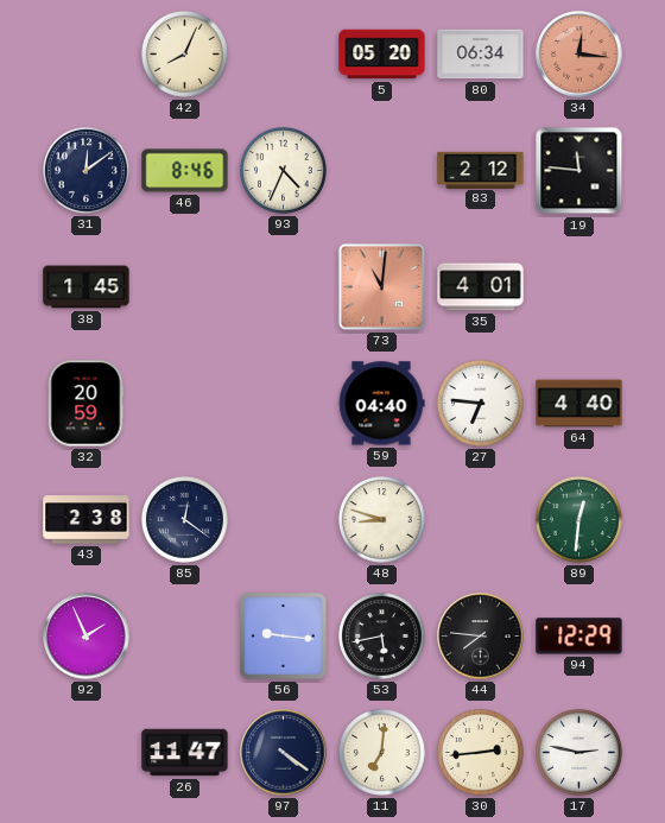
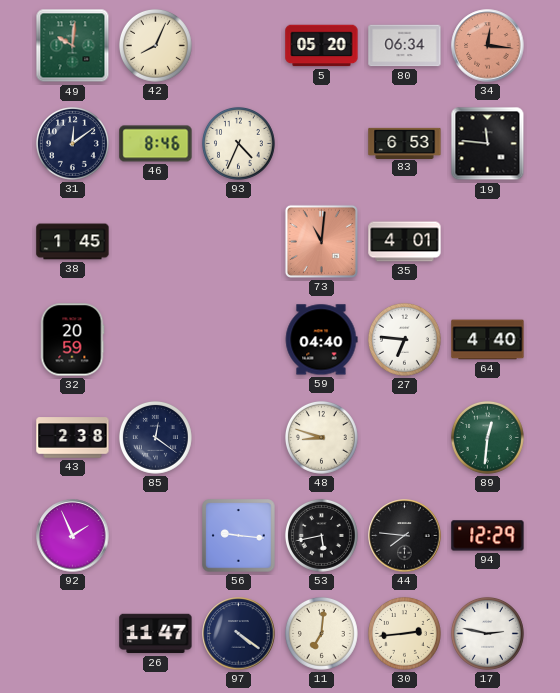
49: none -> 10:01
83: 2:12 -> 6:53
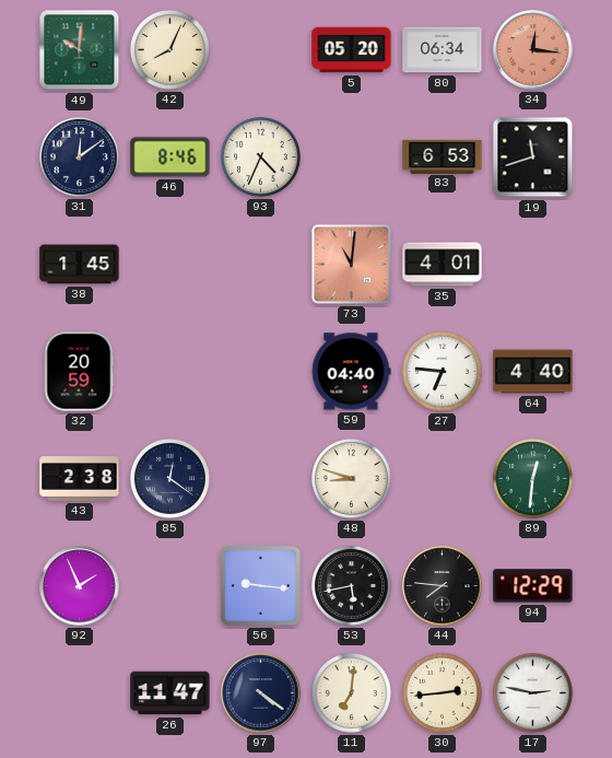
19: 11:46 -> 11:42
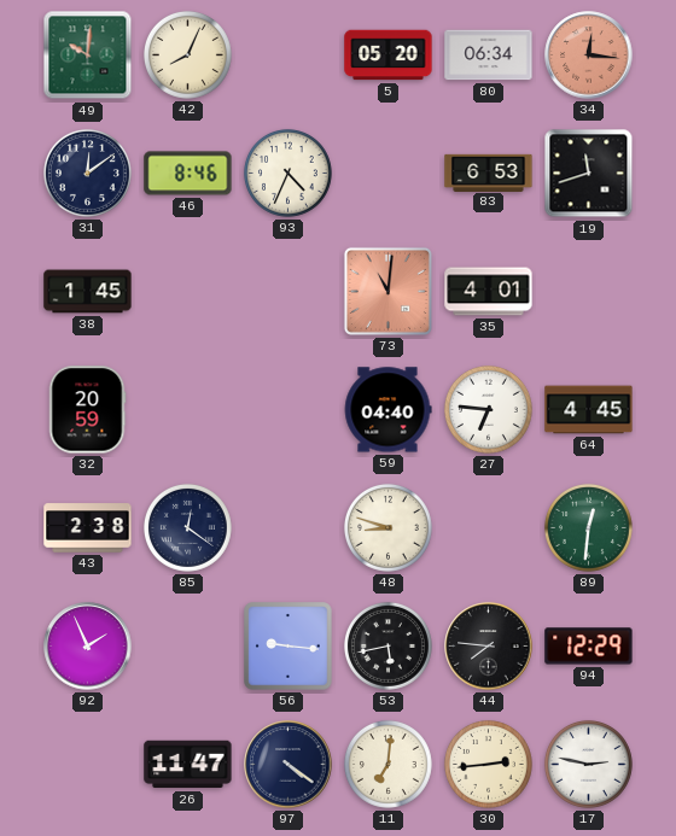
64: 4:40 -> 4:45
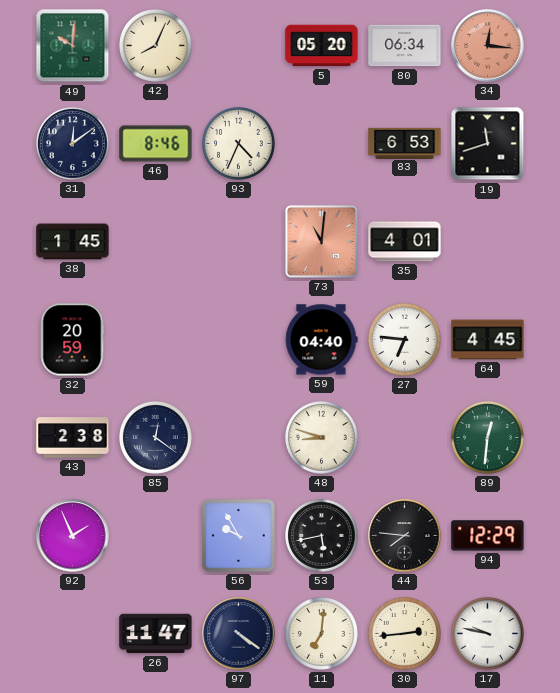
56: 9:16 -> 9:55
17: 2:47 -> 9:47
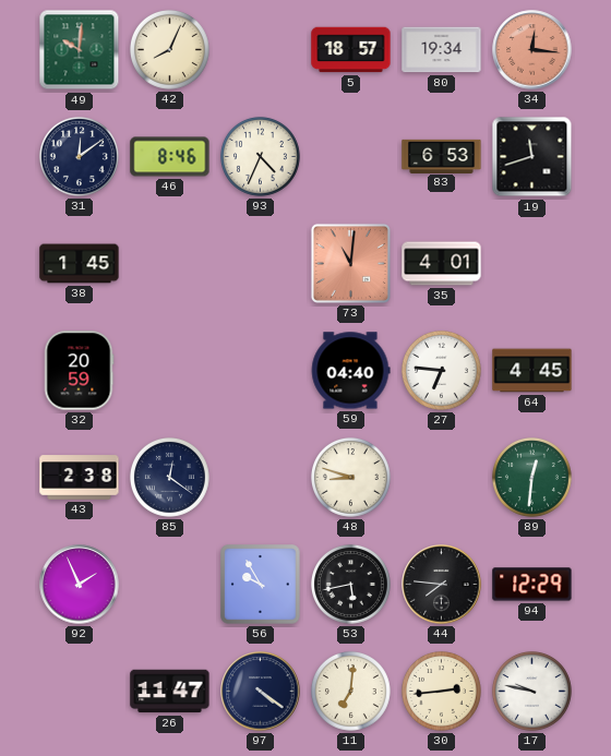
5: 05:20 -> 18:57
80: 06:34 -> 19:34
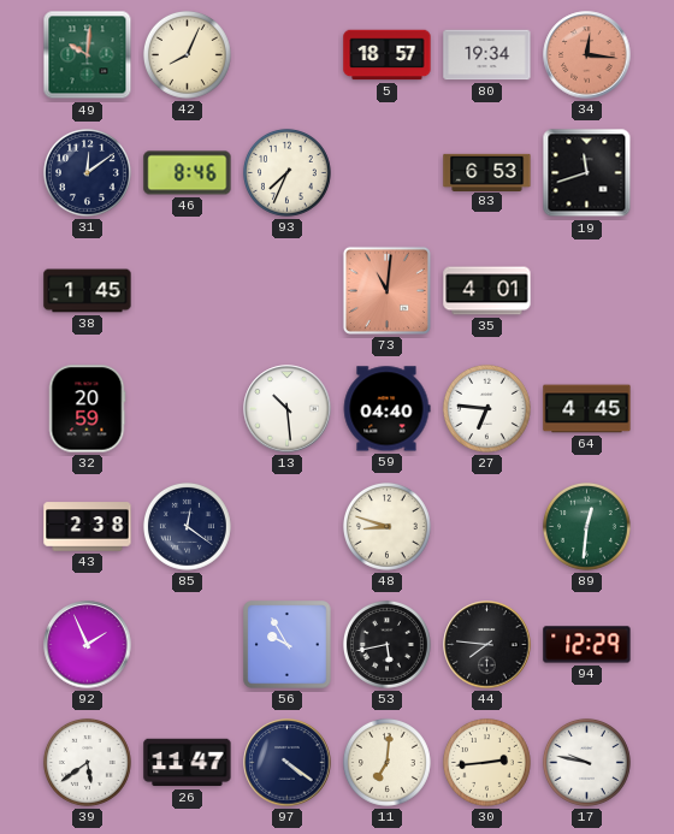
93: 4:34 -> 7:34
13: none -> 10:29
39: none -> 5:39
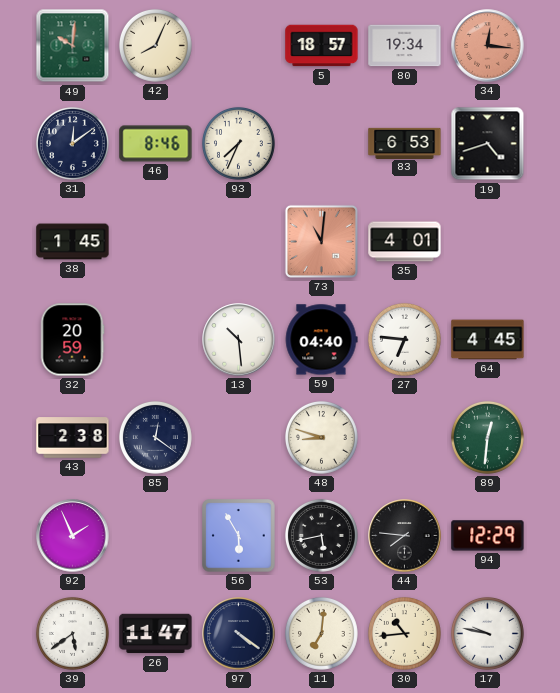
19: 11:42 -> 4:42
56: 9:55 -> 5:55
30: 2:44 -> 10:44
